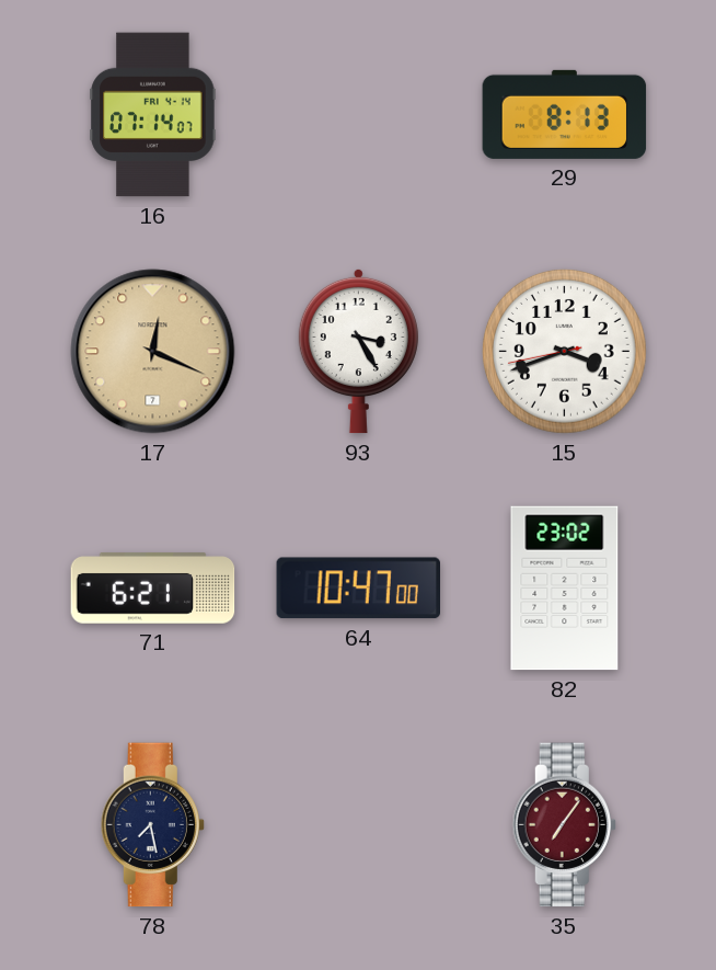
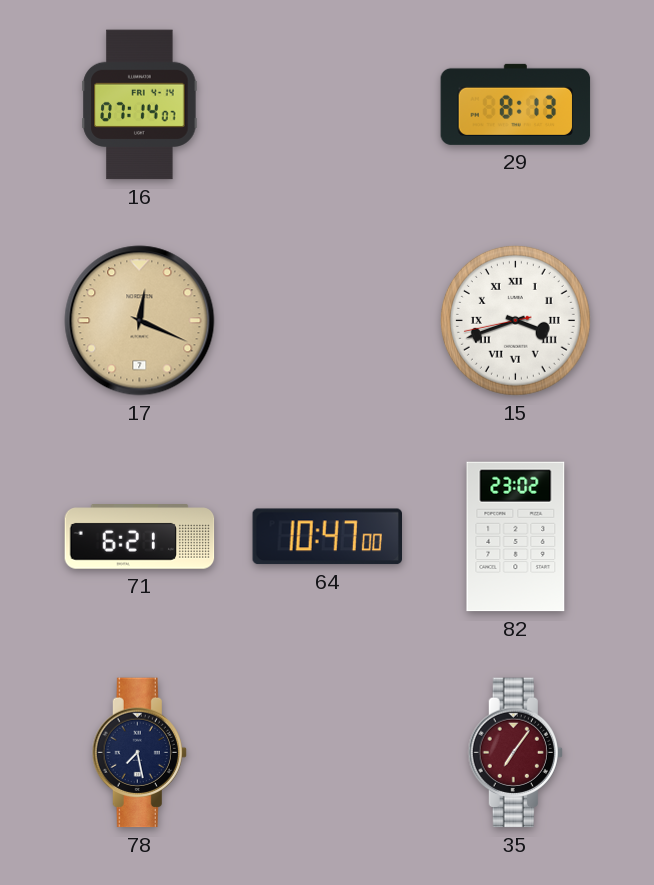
93: 3:25 -> none
15 numerals: Arabic -> Roman
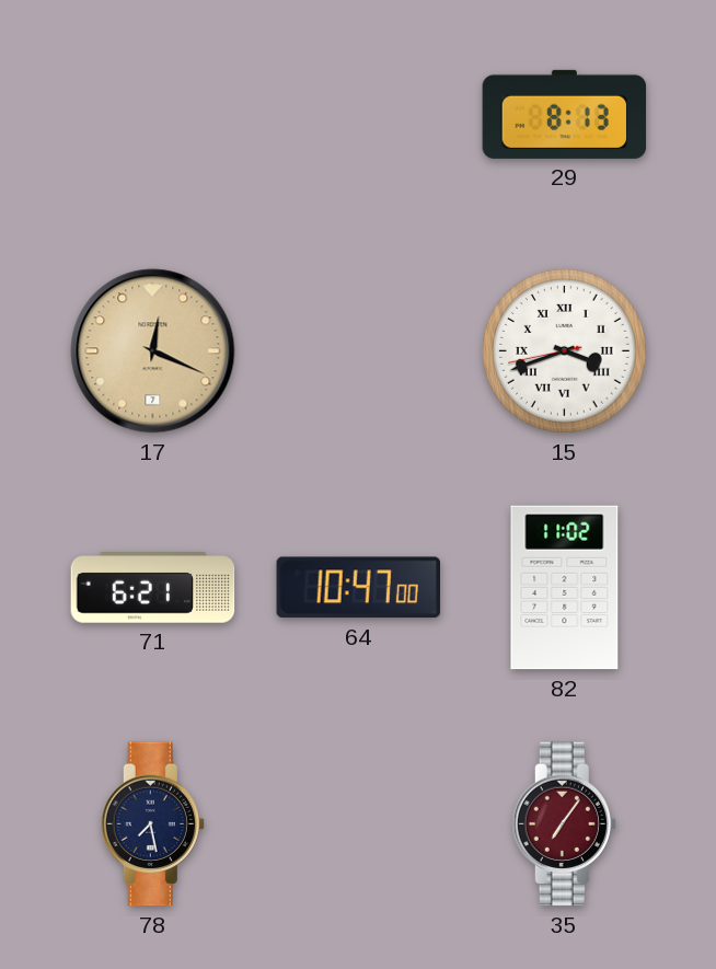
16: 07:14 -> none
82: 23:02 -> 11:02
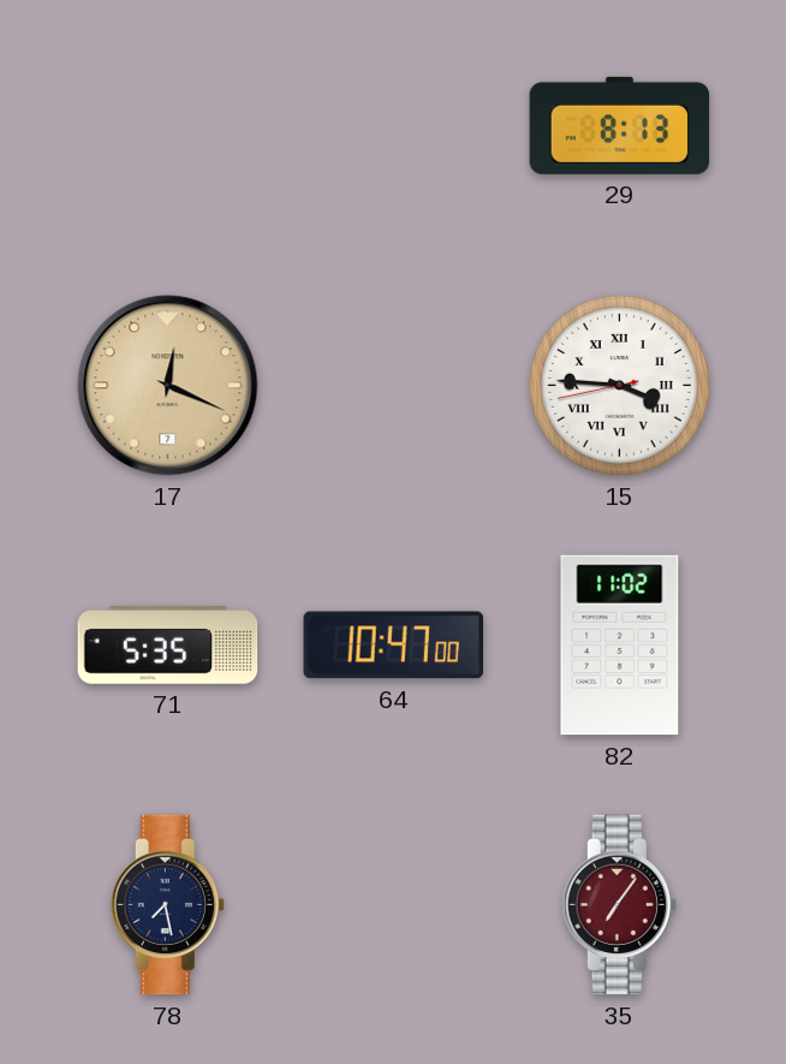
15: 3:41 -> 3:45
71: 6:21 -> 5:35
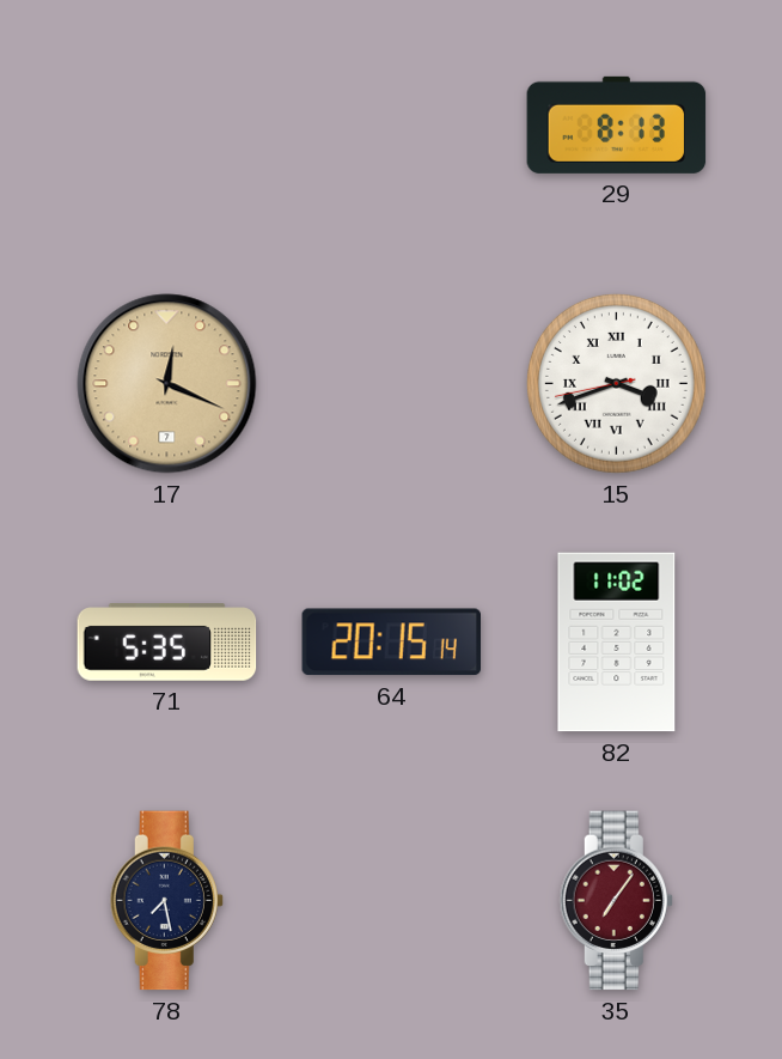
15: 3:45 -> 3:41
64: 10:47 -> 20:15
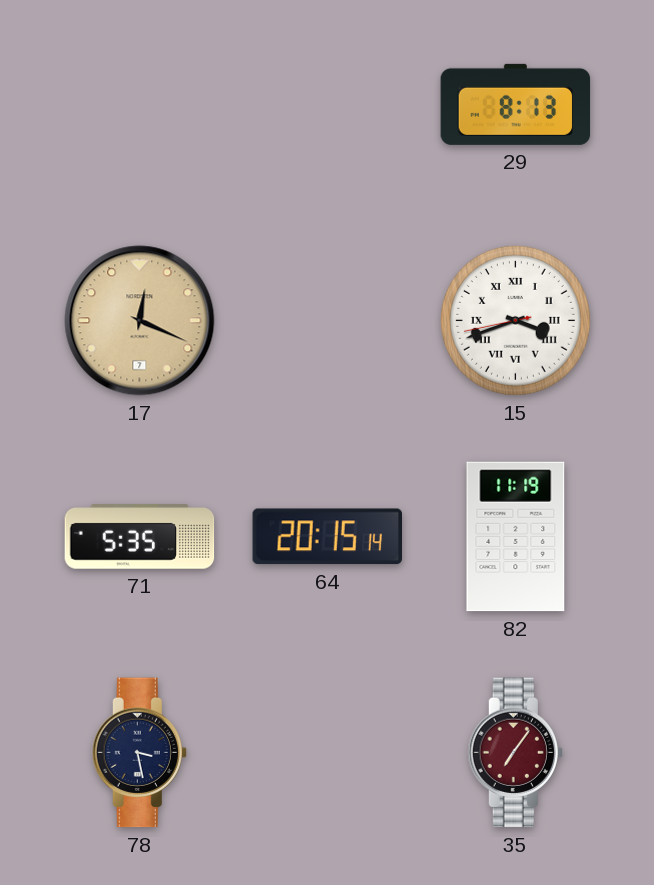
82: 11:02 -> 11:19
78: 7:28 -> 3:28
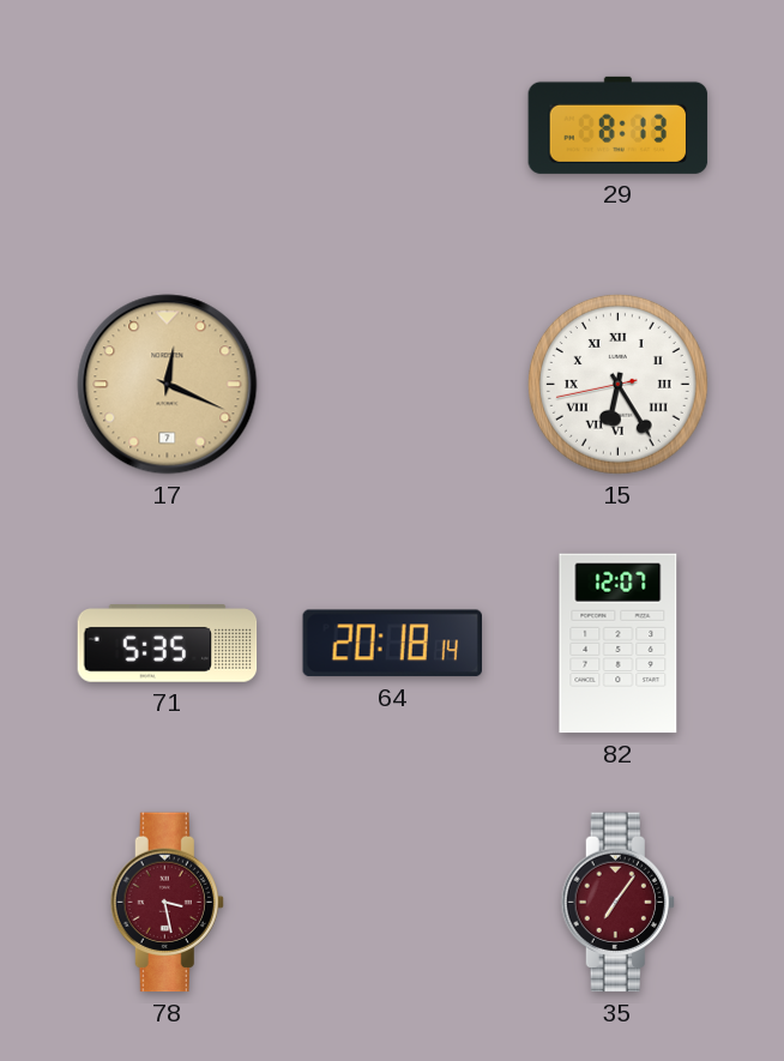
15: 3:41 -> 6:24
64: 20:15 -> 20:18
82: 11:19 -> 12:07
78 dial: navy -> burgundy
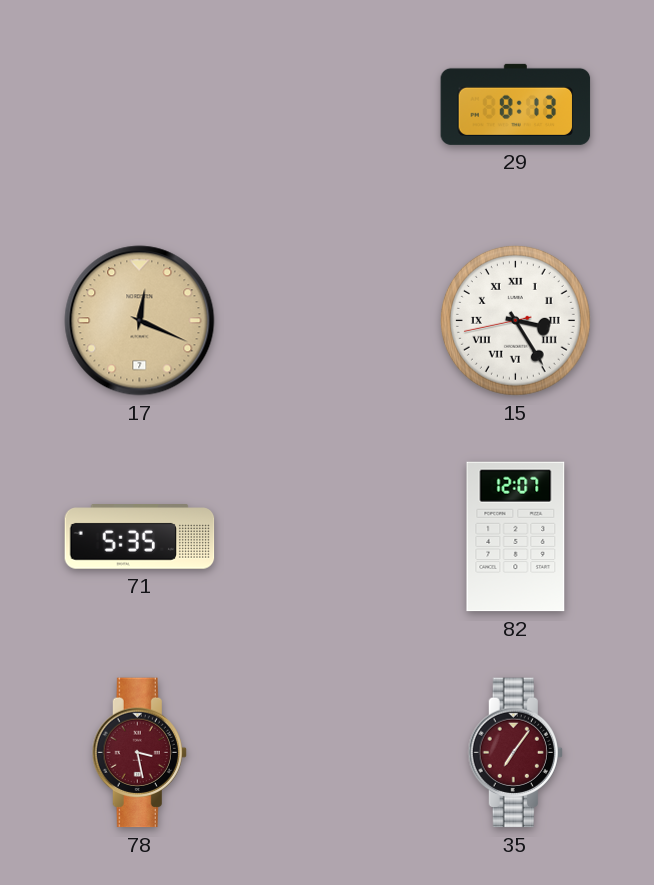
15: 6:24 -> 3:24
64: 20:18 -> none
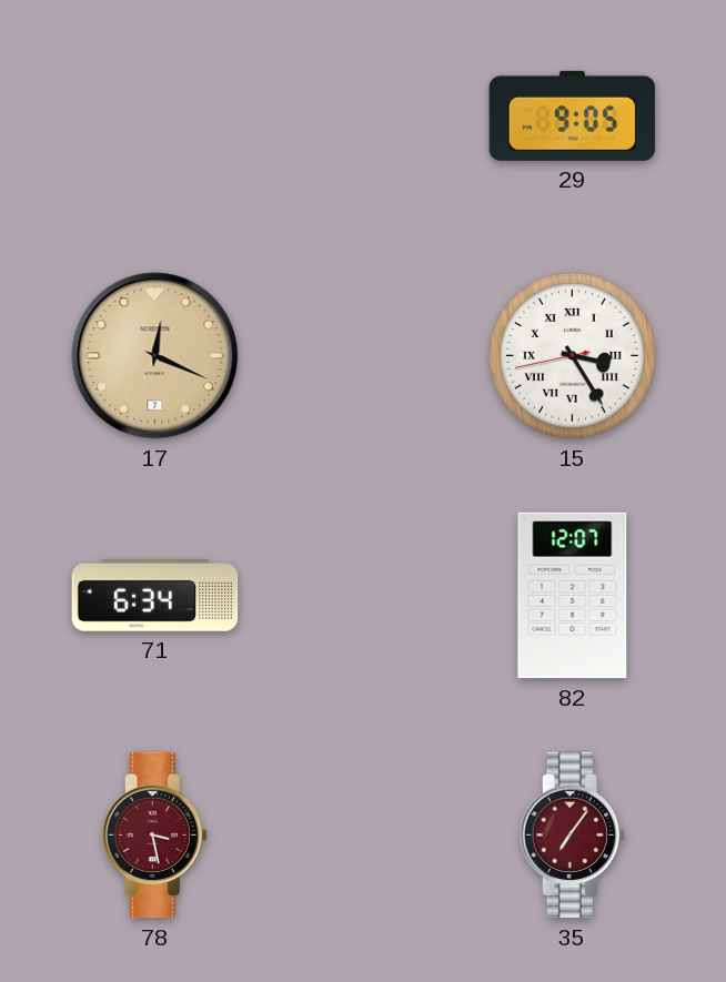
29: 8:13 -> 9:05
71: 5:35 -> 6:34
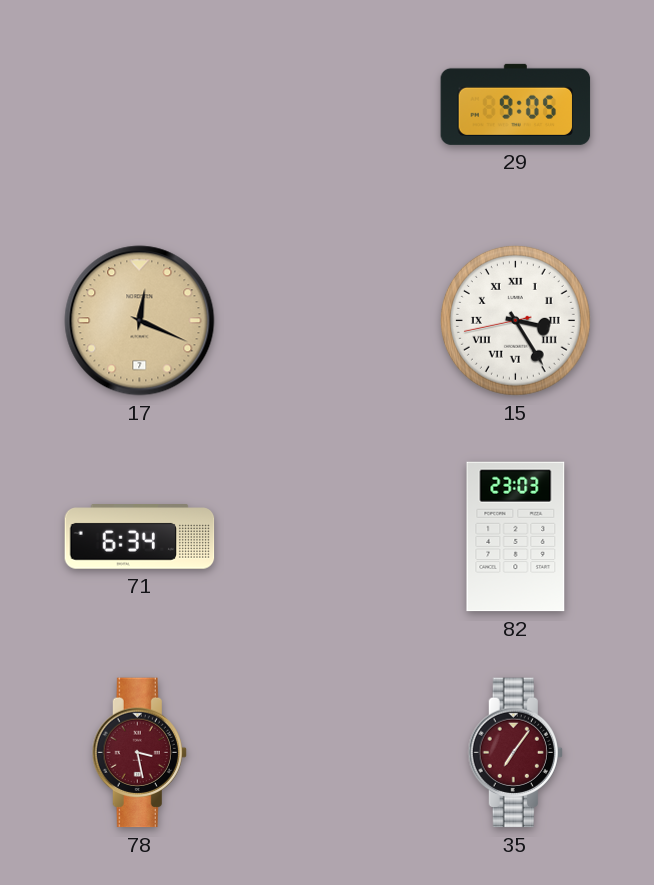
82: 12:07 -> 23:03
